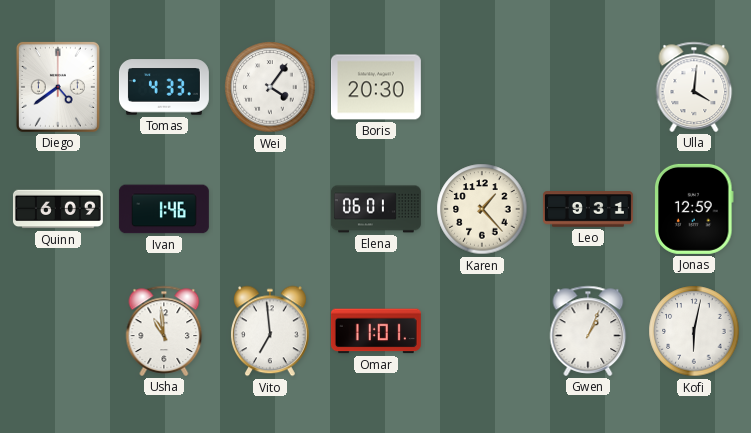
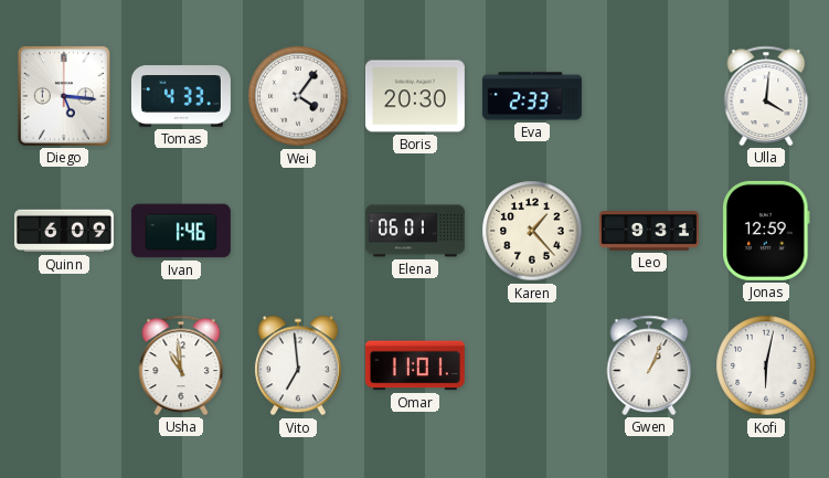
Diego: 4:39 -> 5:16
Eva: none -> 2:33
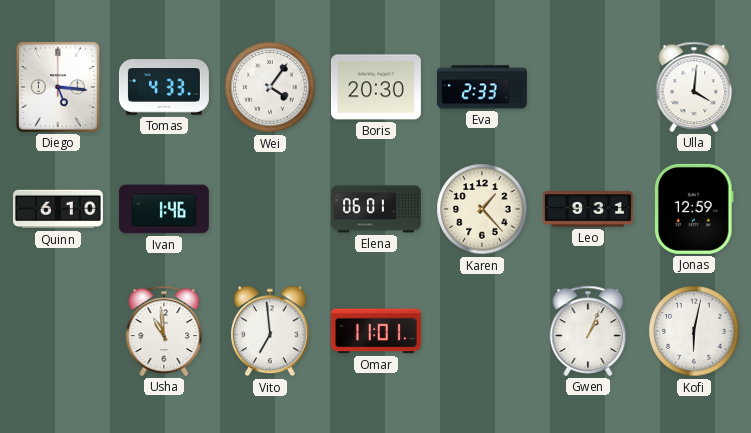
Quinn: 6:09 -> 6:10
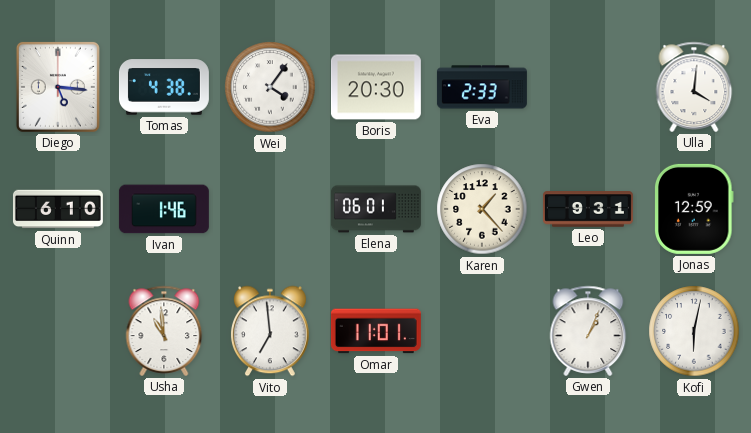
Tomas: 4:33 -> 4:38
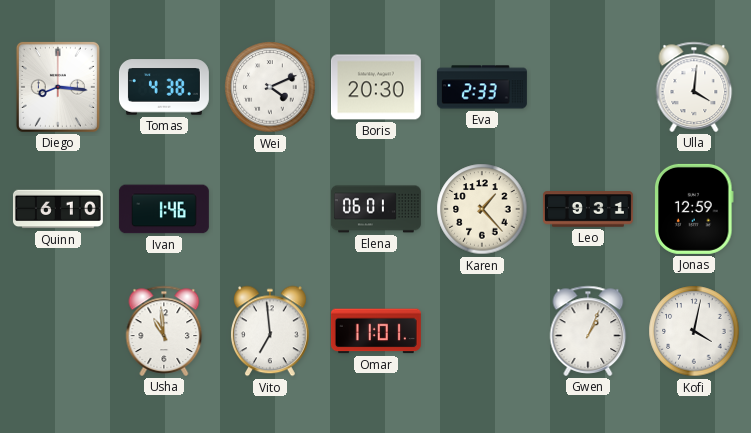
Diego: 5:16 -> 8:16
Wei: 4:06 -> 4:11
Kofi: 6:02 -> 4:02
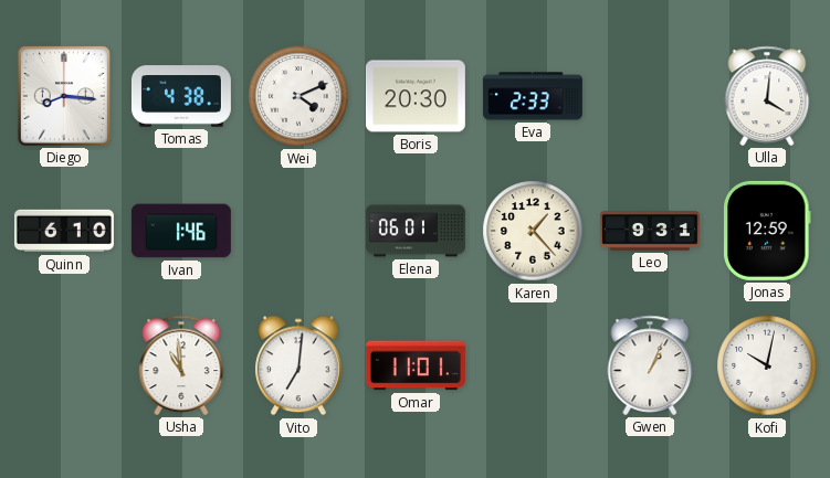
Vito: 6:59 -> 7:01
Kofi: 4:02 -> 10:02
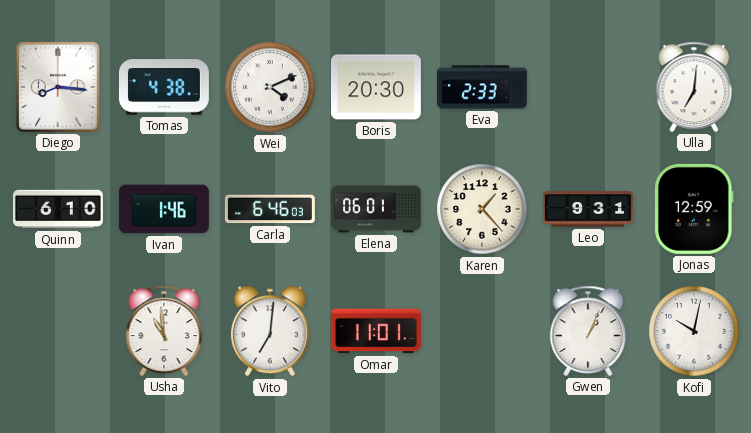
Ulla: 4:01 -> 7:01
Carla: none -> 6:46
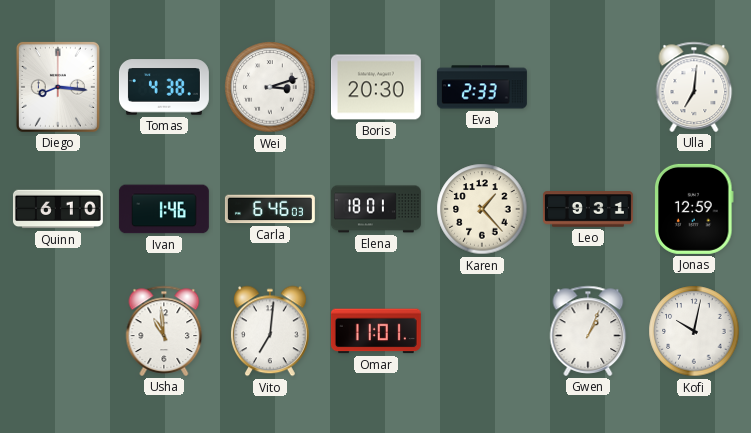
Wei: 4:11 -> 3:12
Elena: 06:01 -> 18:01
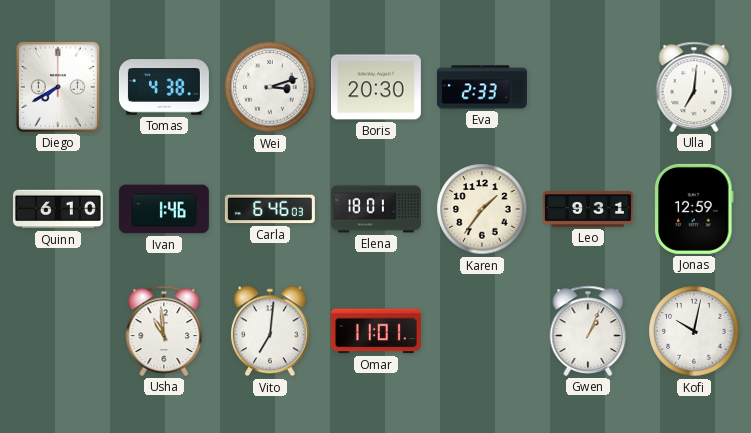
Diego: 8:16 -> 7:40
Karen: 1:23 -> 1:36
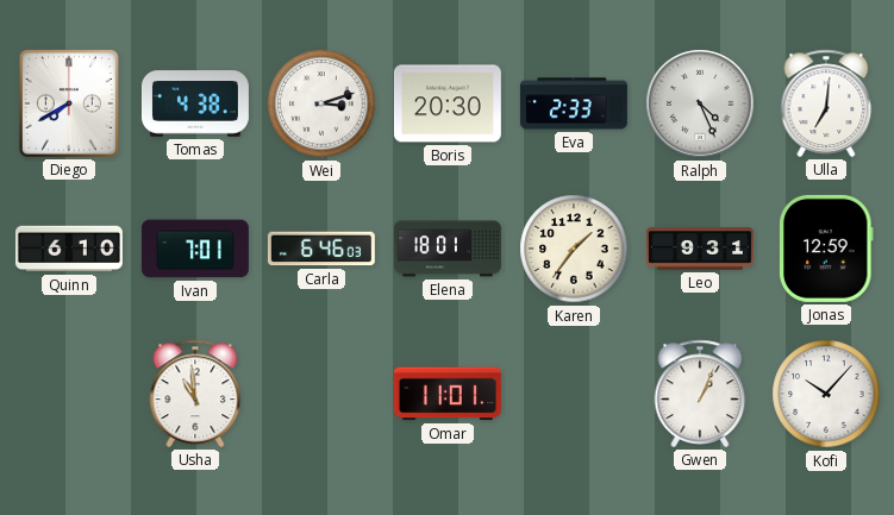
Ralph: none -> 4:26
Ivan: 1:46 -> 7:01
Vito: 7:01 -> none
Kofi: 10:02 -> 10:07
